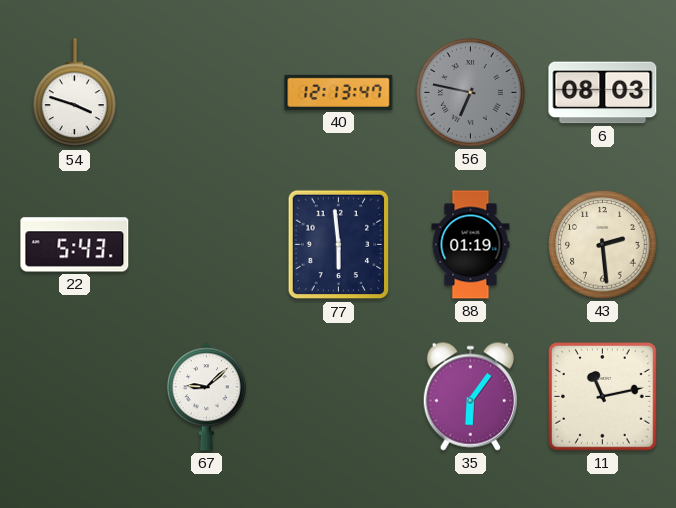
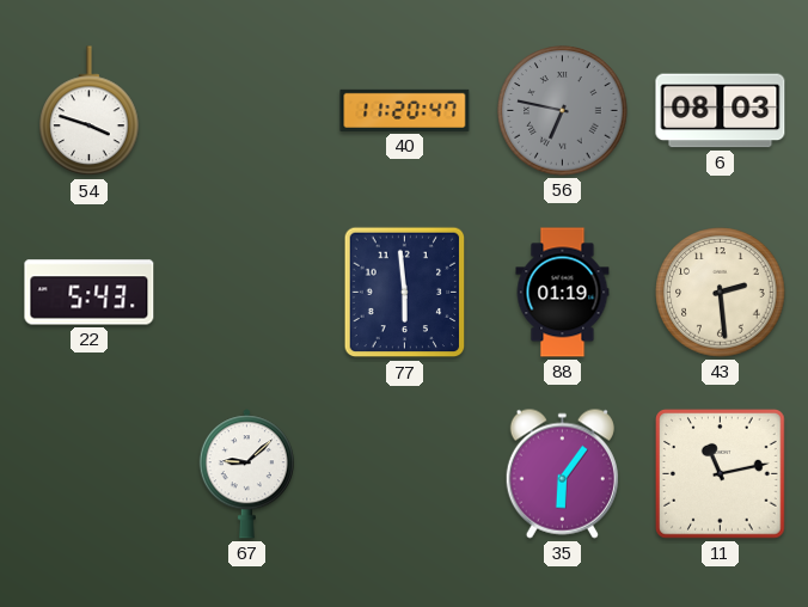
40: 12:13 -> 11:20
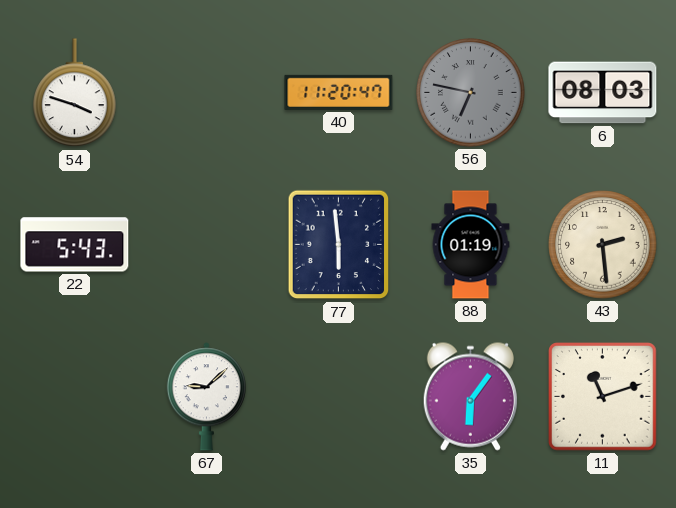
11: 11:13 -> 11:12
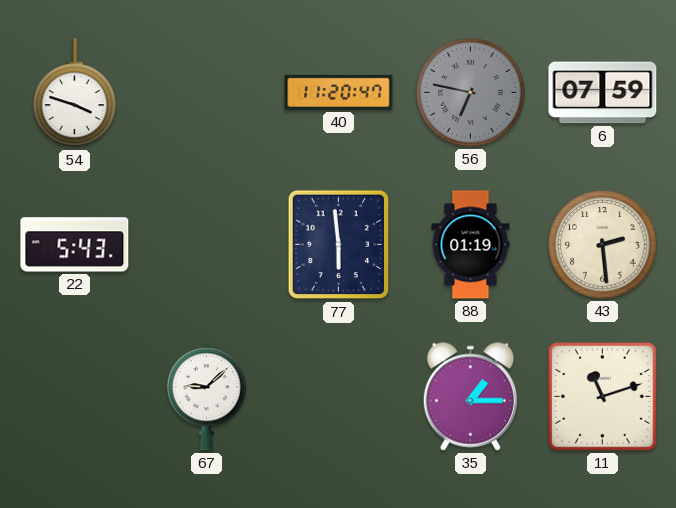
6: 08:03 -> 07:59
35: 6:06 -> 1:15
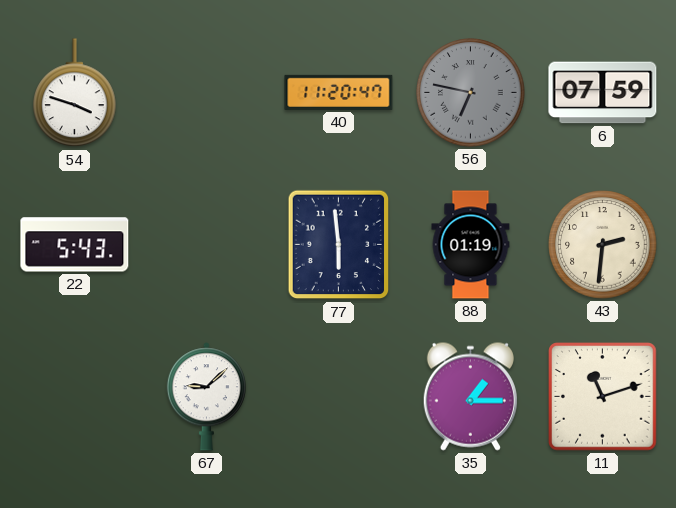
43: 2:29 -> 2:31
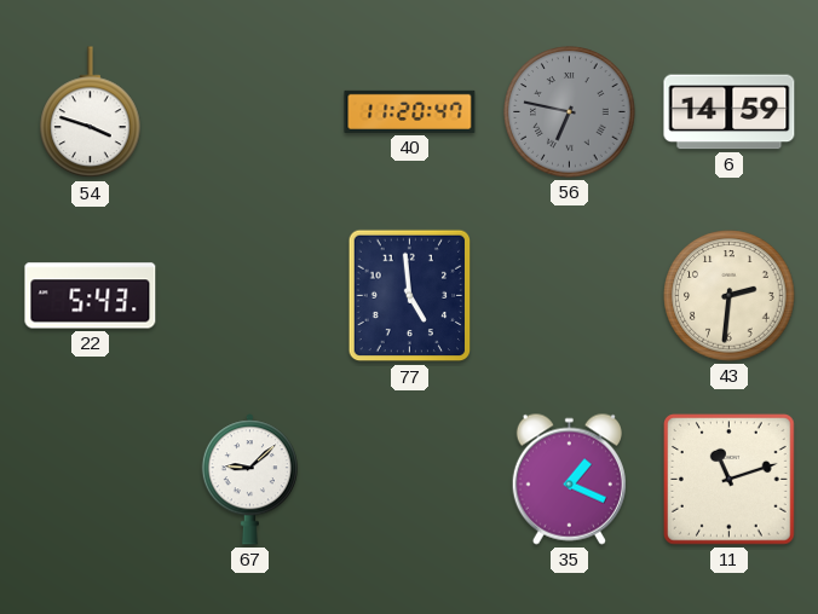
6: 07:59 -> 14:59
77: 5:59 -> 4:59
88: 01:19 -> none
35: 1:15 -> 1:19
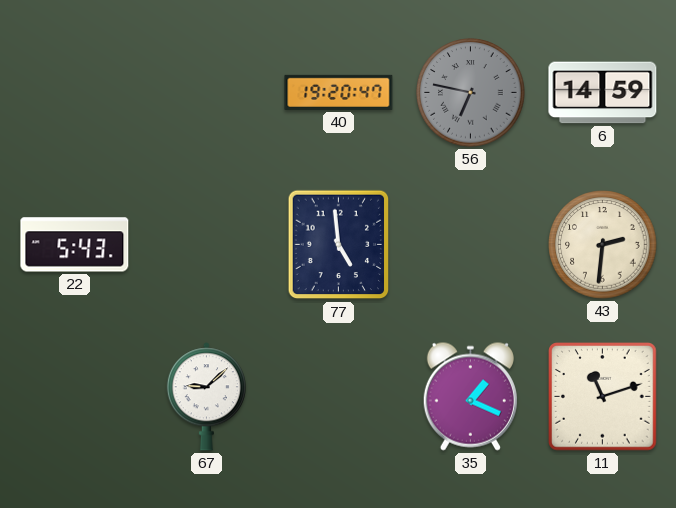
54: 3:48 -> none
40: 11:20 -> 19:20
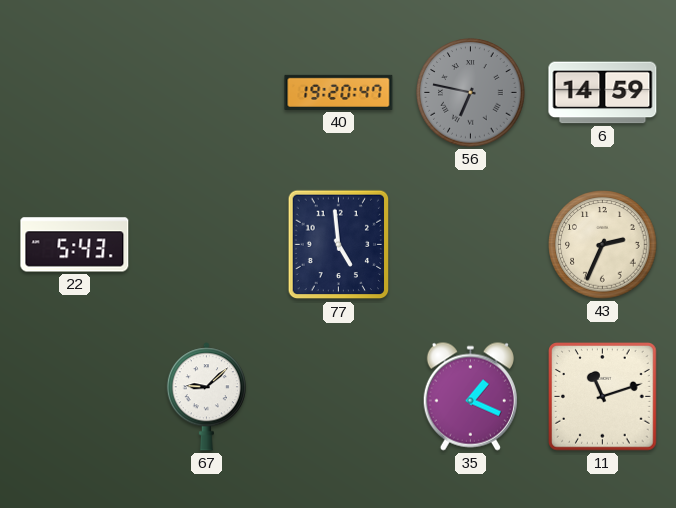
43: 2:31 -> 2:34
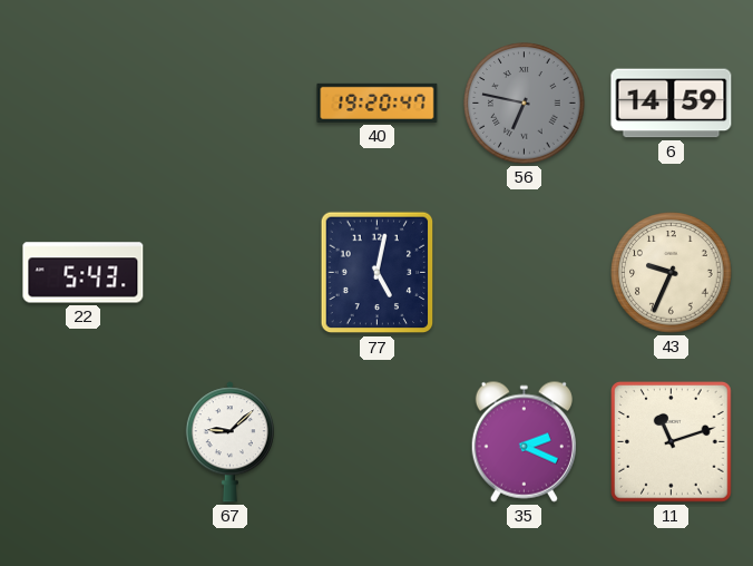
77: 4:59 -> 5:02
43: 2:34 -> 9:34
35: 1:19 -> 2:19
